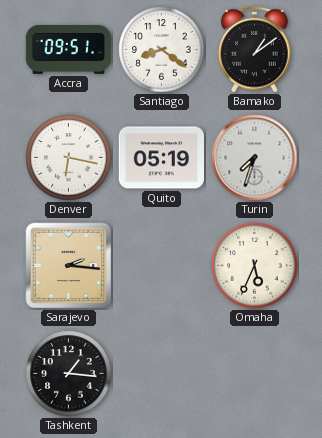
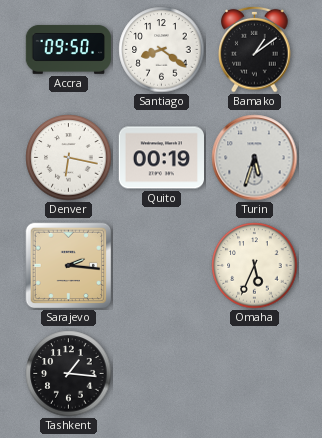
Accra: 09:51 -> 09:50
Quito: 05:19 -> 00:19
Turin: 7:33 -> 5:33
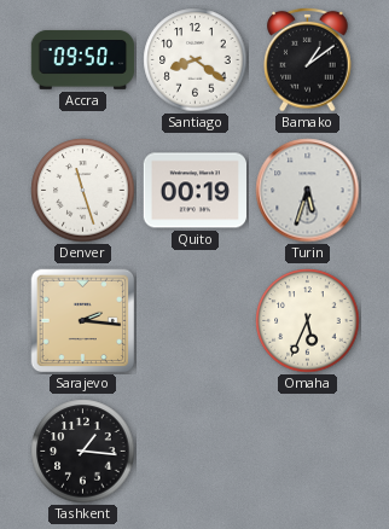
Denver: 6:17 -> 11:27
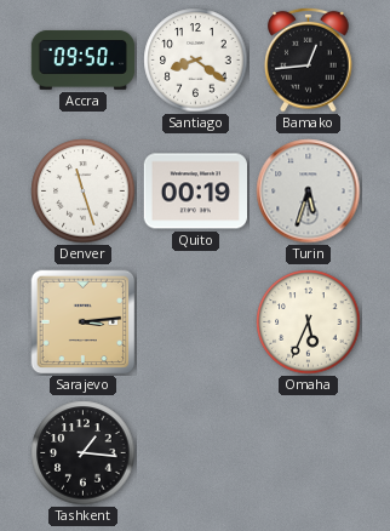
Bamako: 1:09 -> 12:44
Sarajevo: 2:16 -> 3:14
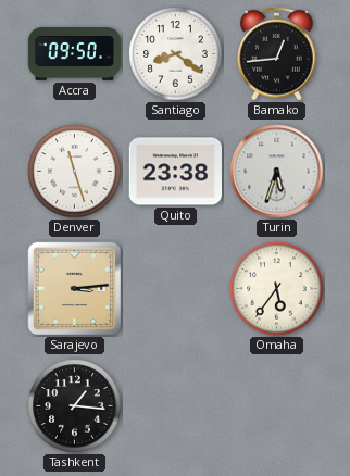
Quito: 00:19 -> 23:38
Omaha: 5:34 -> 5:36
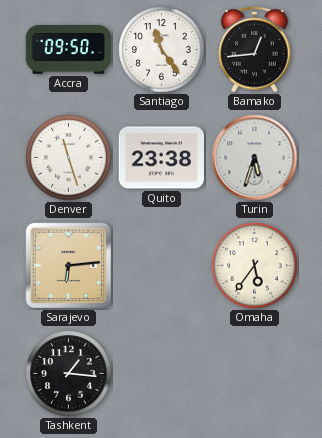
Santiago: 8:21 -> 11:24
Sarajevo: 3:14 -> 6:14
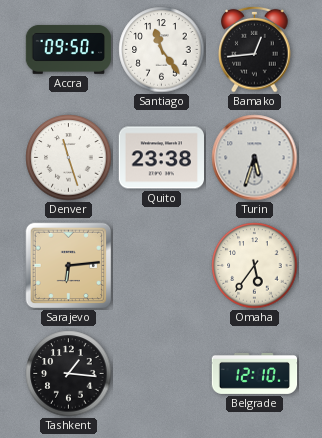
Belgrade: none -> 12:10
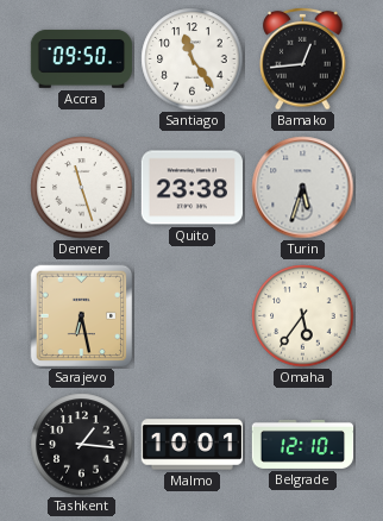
Sarajevo: 6:14 -> 6:28
Malmo: none -> 10:01
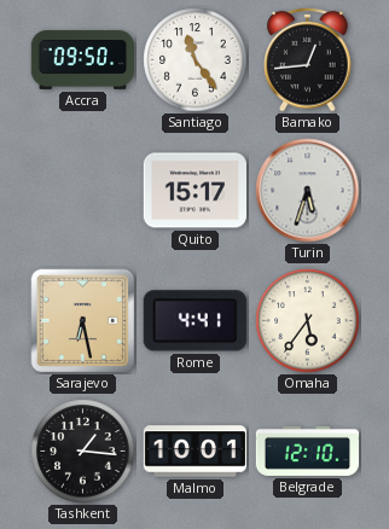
Denver: 11:27 -> none
Quito: 23:38 -> 15:17
Rome: none -> 4:41
